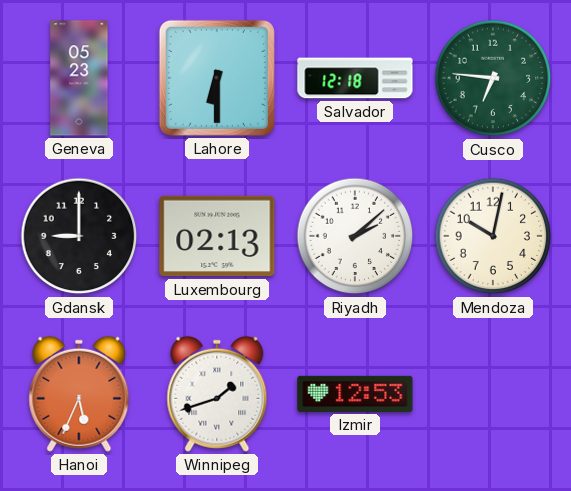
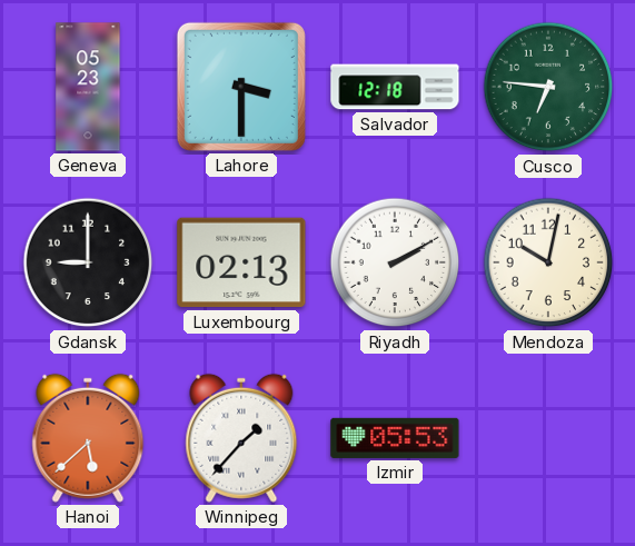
Lahore: 6:30 -> 3:30
Riyadh: 2:08 -> 2:10
Hanoi: 5:34 -> 5:38
Winnipeg: 1:42 -> 1:37
Izmir: 12:53 -> 05:53
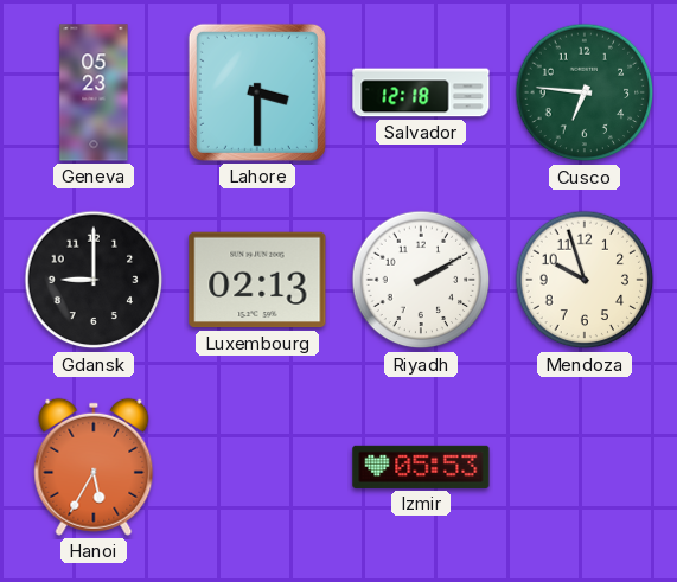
Mendoza: 10:02 -> 9:57
Hanoi: 5:38 -> 5:35
Winnipeg: 1:37 -> none
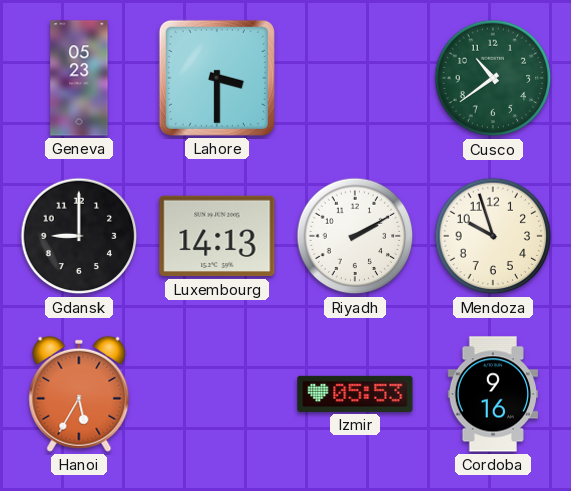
Salvador: 12:18 -> none
Cusco: 6:46 -> 10:39
Luxembourg: 02:13 -> 14:13
Cordoba: none -> 9:16
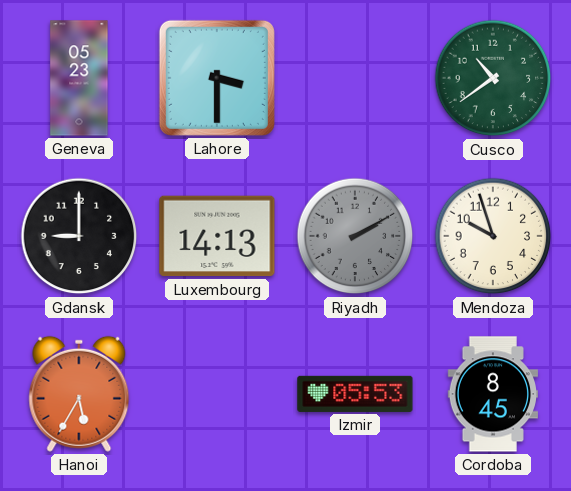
Riyadh dial: white -> grey
Cordoba: 9:16 -> 8:45
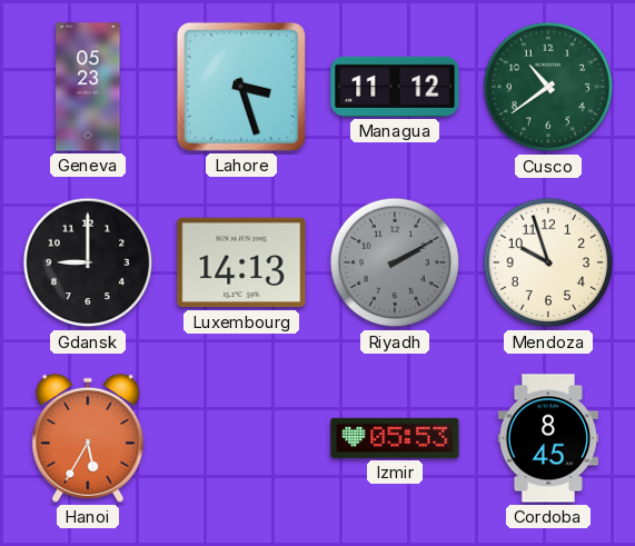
Lahore: 3:30 -> 3:27
Managua: none -> 11:12
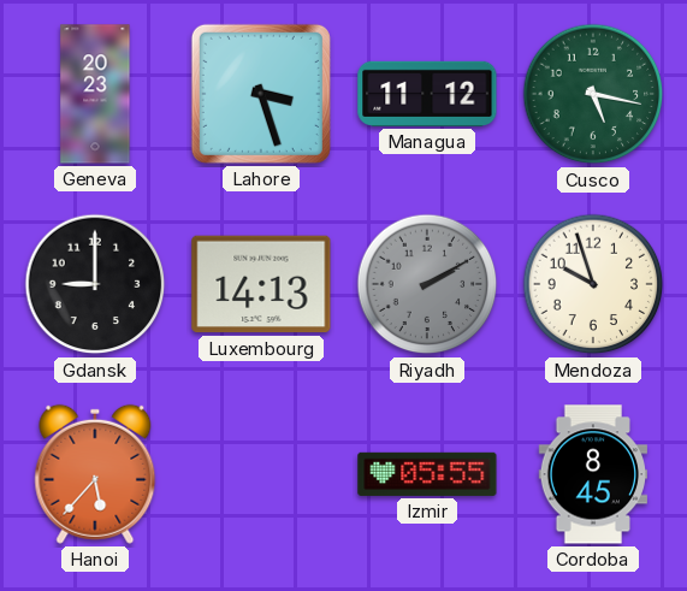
Geneva: 05:23 -> 20:23
Cusco: 10:39 -> 5:17
Hanoi: 5:35 -> 5:37
Izmir: 05:53 -> 05:55
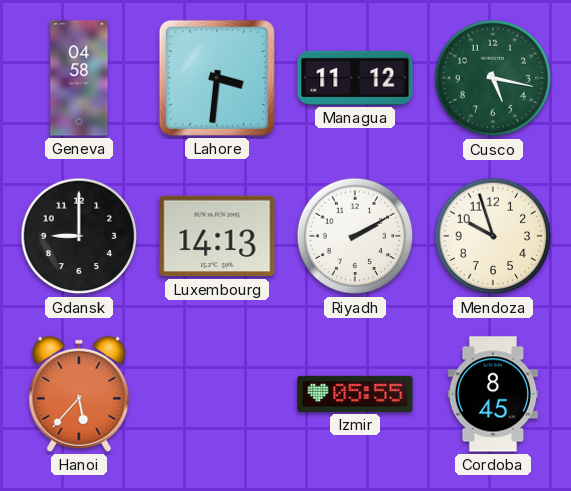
Geneva: 20:23 -> 04:58
Lahore: 3:27 -> 3:31
Riyadh dial: grey -> white
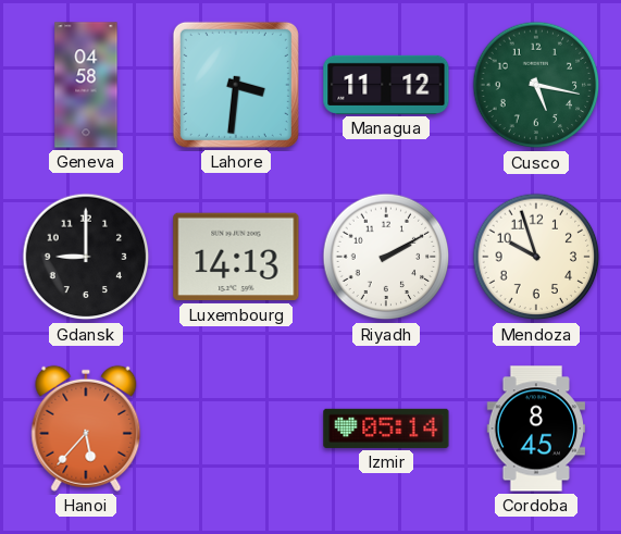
Izmir: 05:55 -> 05:14
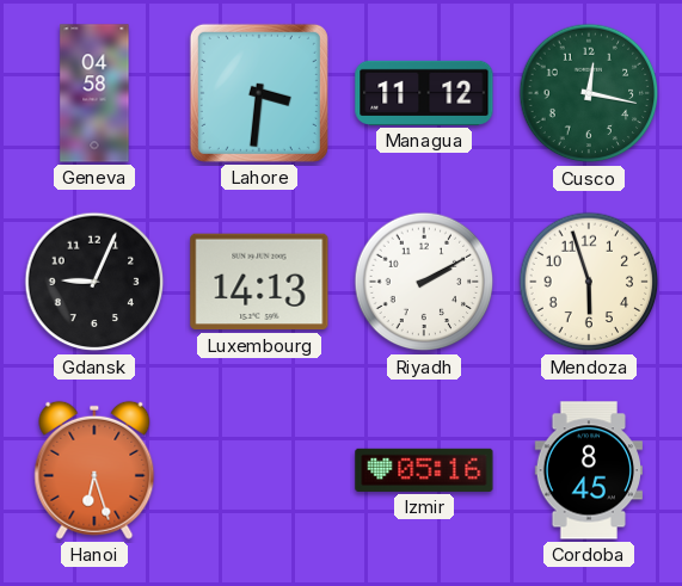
Cusco: 5:17 -> 12:17
Gdansk: 9:00 -> 9:04
Mendoza: 9:57 -> 5:57
Hanoi: 5:37 -> 6:27
Izmir: 05:14 -> 05:16
